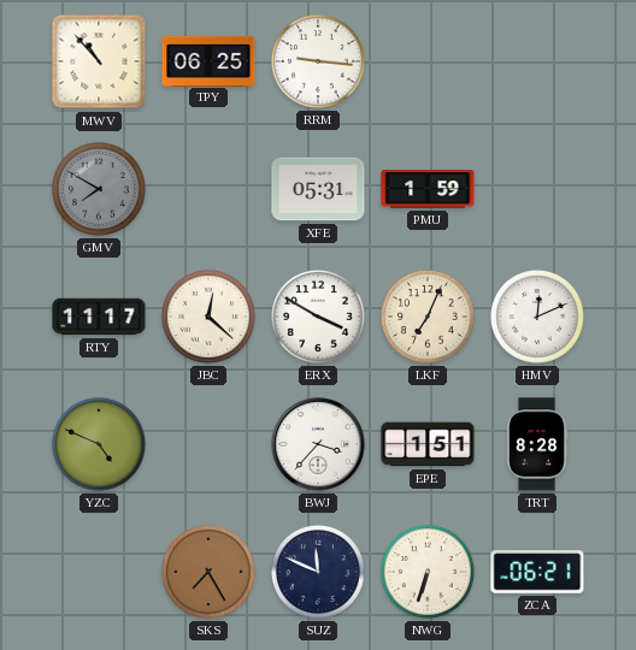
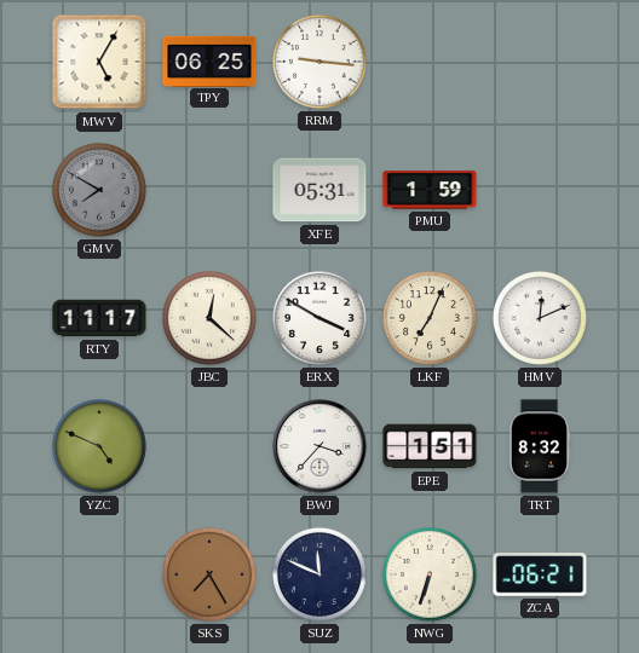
MWV: 10:53 -> 5:05
TRT: 8:28 -> 8:32
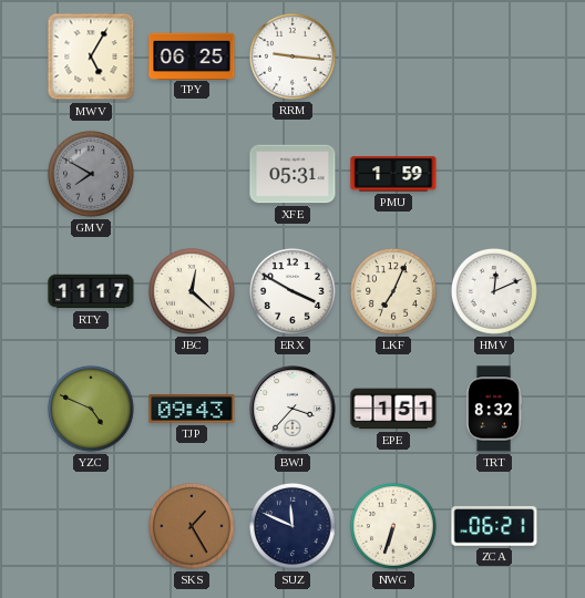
TJP: none -> 09:43
SKS: 7:25 -> 1:25
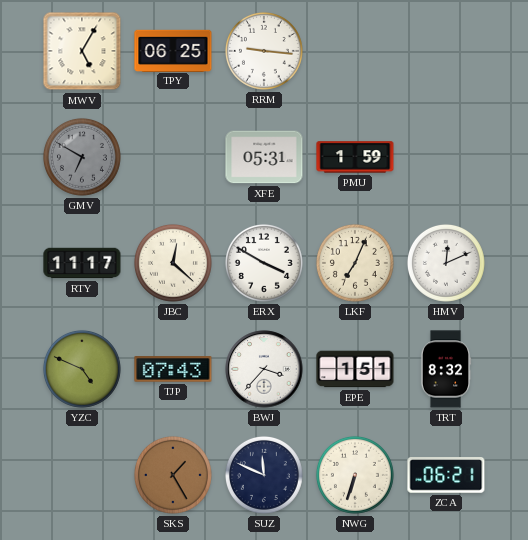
GMV: 7:50 -> 6:50
TJP: 09:43 -> 07:43
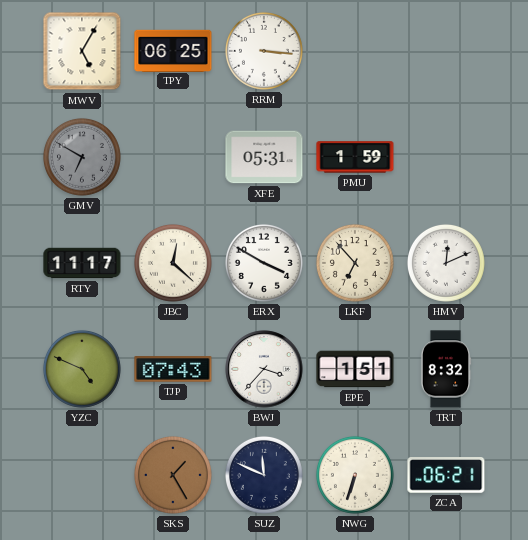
RRM: 9:16 -> 3:16
LKF: 7:04 -> 6:53
